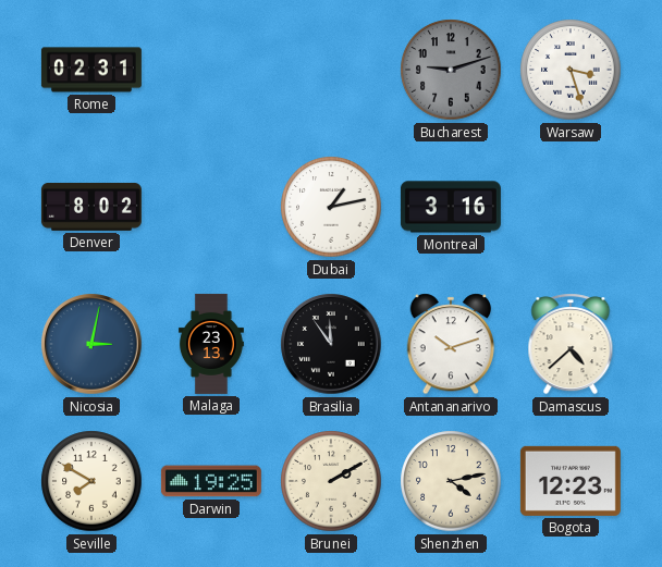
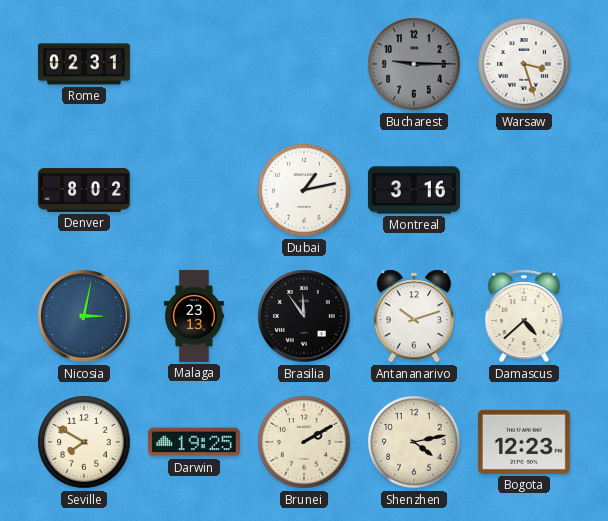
Bucharest: 9:12 -> 9:15
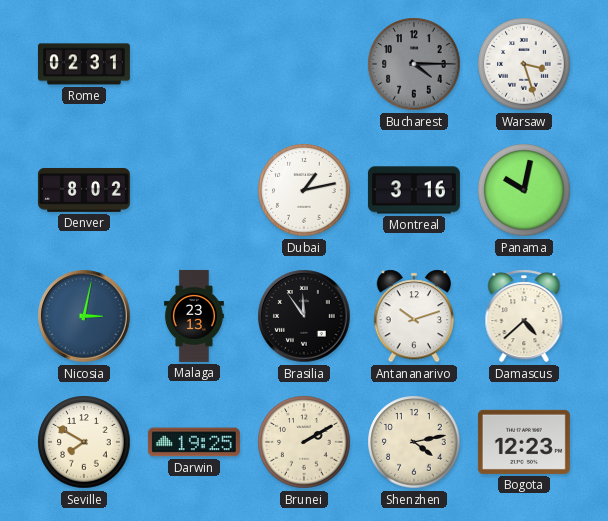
Bucharest: 9:15 -> 4:15
Panama: none -> 10:02
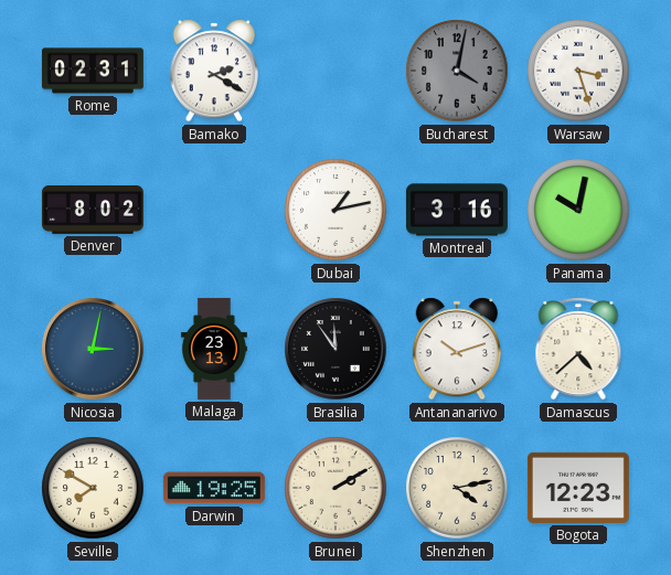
Bamako: none -> 2:20
Bucharest: 4:15 -> 4:02
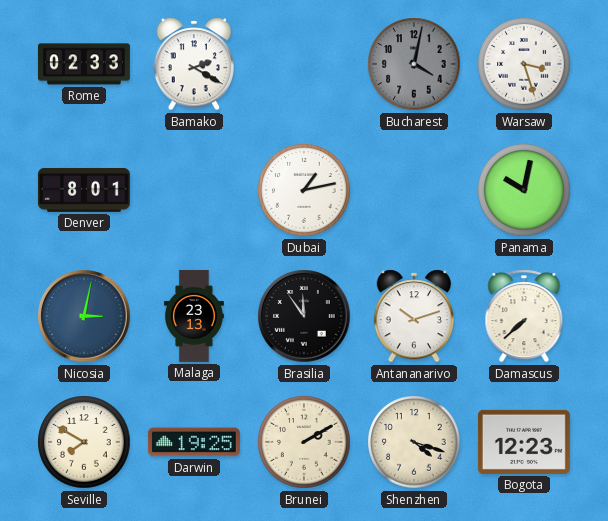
Rome: 02:31 -> 02:33
Denver: 8:02 -> 8:01
Montreal: 3:16 -> none
Damascus: 4:38 -> 7:38
Shenzhen: 4:13 -> 4:18
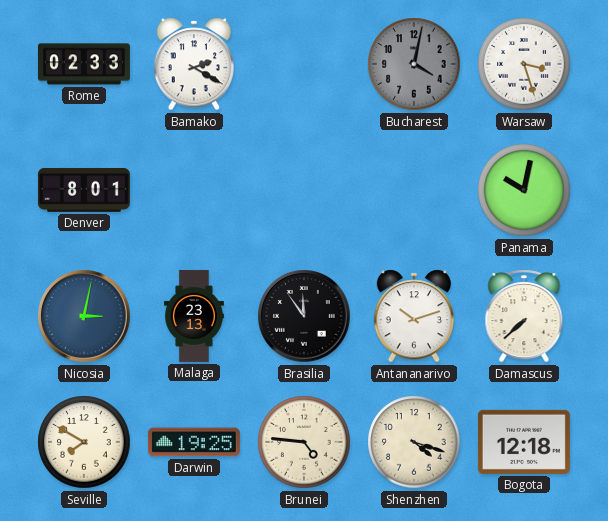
Dubai: 1:13 -> none
Brunei: 2:10 -> 4:46
Bogota: 12:23 -> 12:18
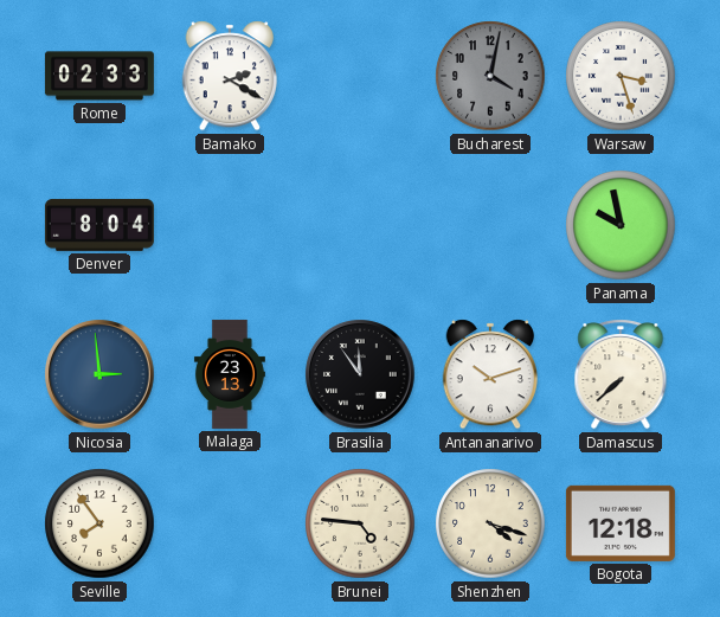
Denver: 8:01 -> 8:04
Panama: 10:02 -> 9:58
Nicosia: 3:02 -> 2:59
Seville: 7:50 -> 7:54
Darwin: 19:25 -> none
